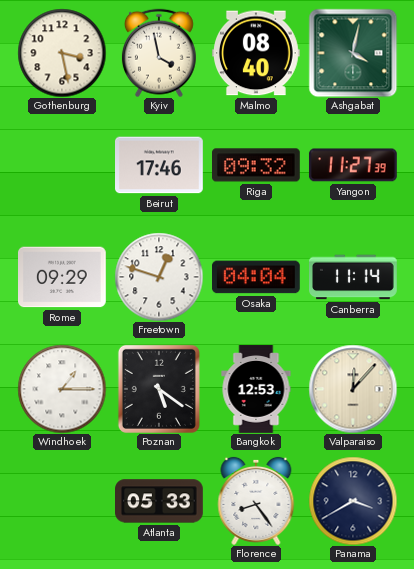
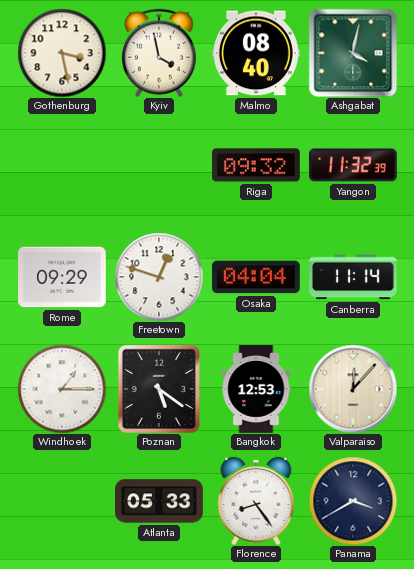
Beirut: 17:46 -> none
Yangon: 11:27 -> 11:32
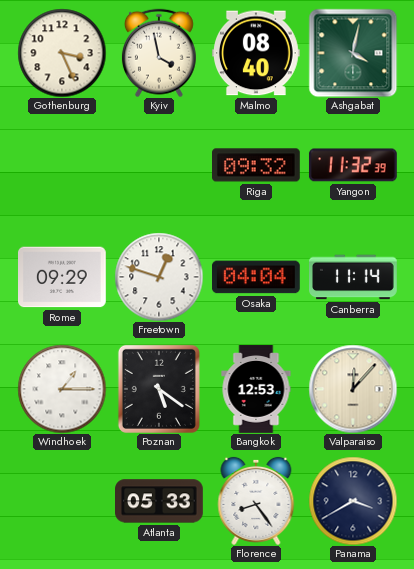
Gothenburg: 3:28 -> 3:26
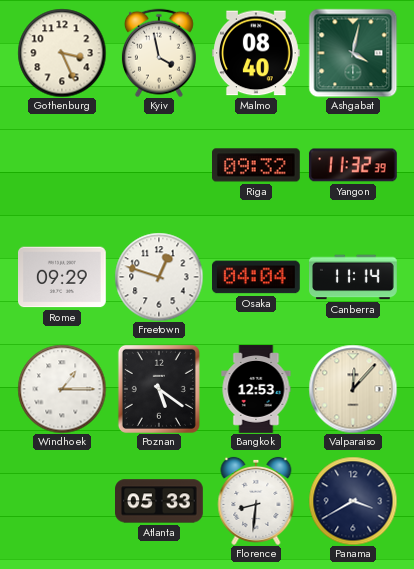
Florence: 8:24 -> 8:31
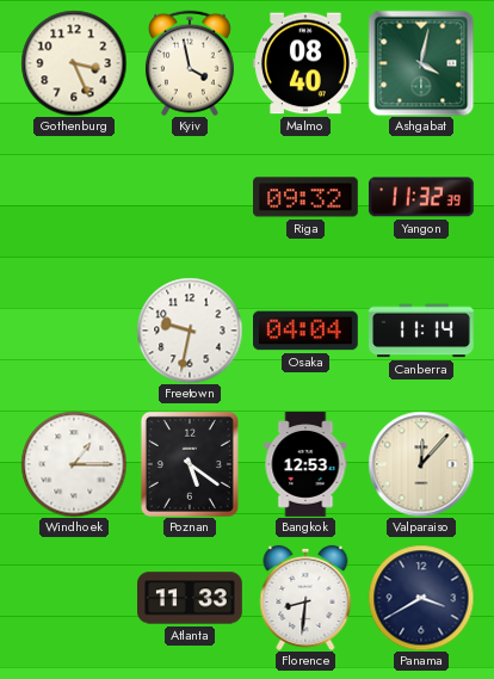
Rome: 09:29 -> none
Freetown: 12:48 -> 9:32
Atlanta: 05:33 -> 11:33
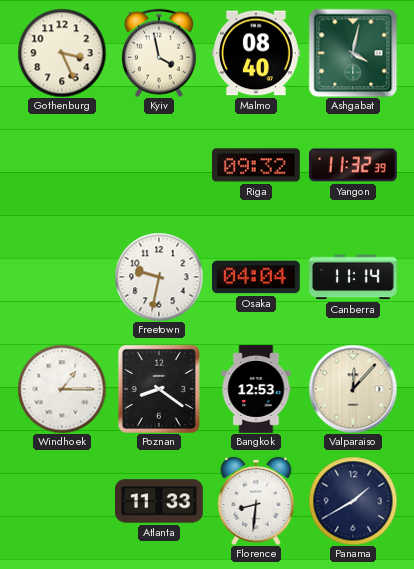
Poznan: 5:21 -> 8:21
Panama: 3:40 -> 1:40
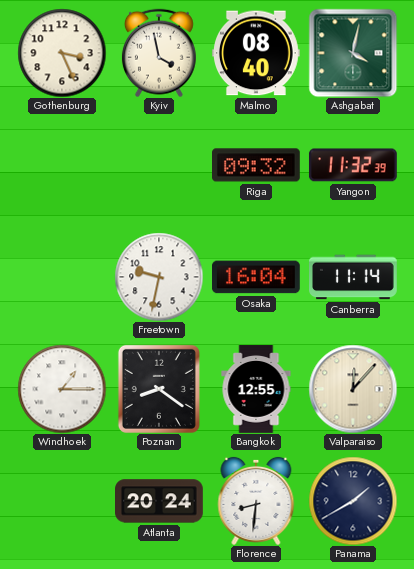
Osaka: 04:04 -> 16:04
Bangkok: 12:53 -> 12:55
Atlanta: 11:33 -> 20:24
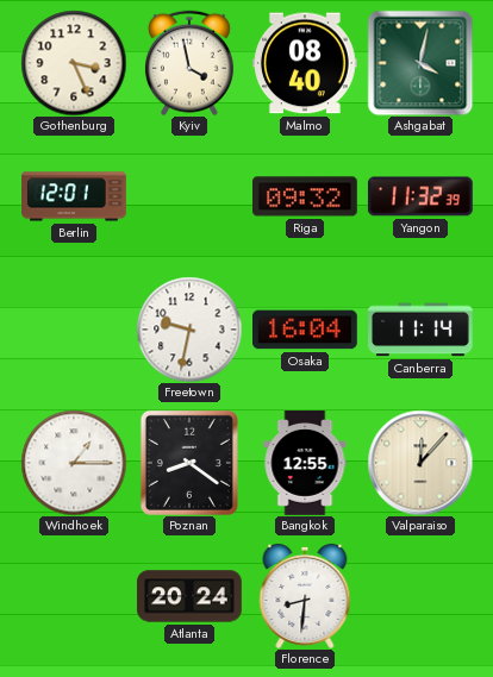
Berlin: none -> 12:01
Panama: 1:40 -> none
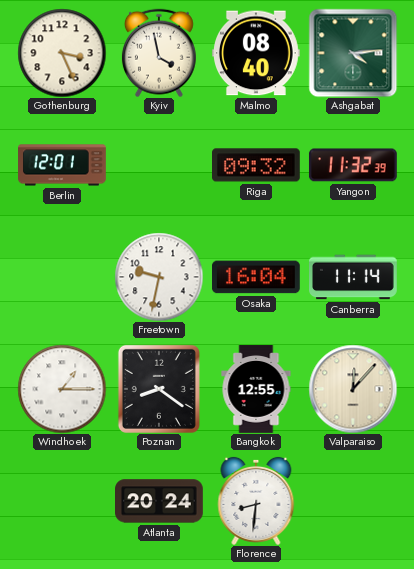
Ashgabat: 4:02 -> 4:14
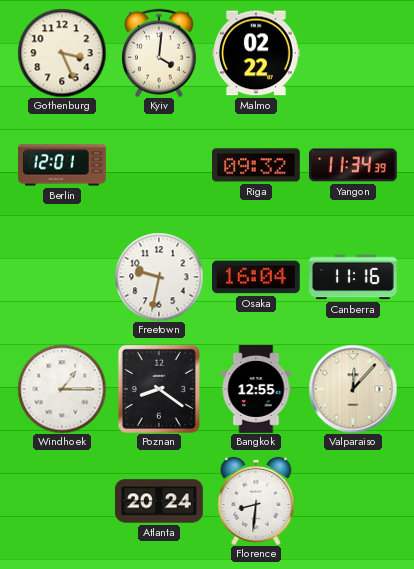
Kyiv: 3:58 -> 4:01
Malmo: 08:40 -> 02:22
Ashgabat: 4:14 -> none
Yangon: 11:32 -> 11:34
Canberra: 11:14 -> 11:16
